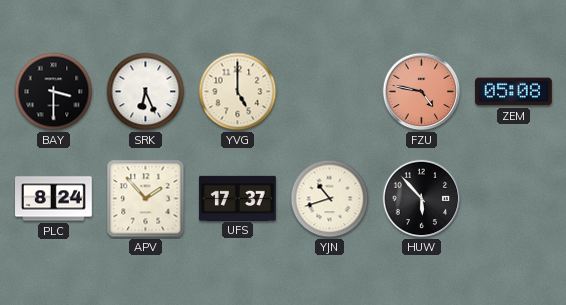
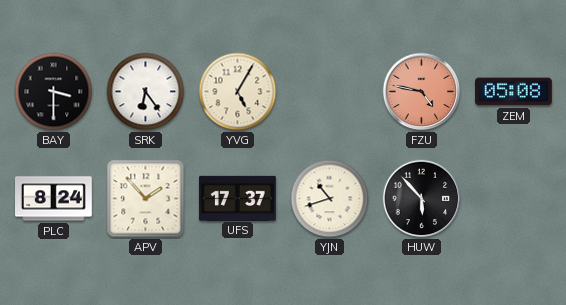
SRK: 6:26 -> 6:24
YVG: 5:00 -> 5:05
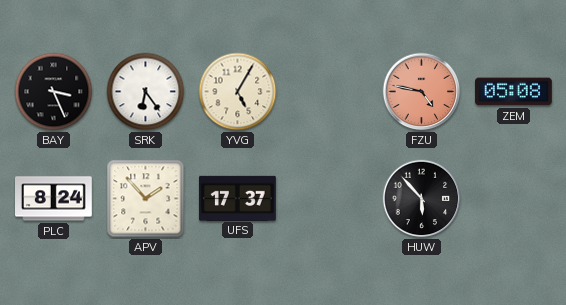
BAY: 3:30 -> 3:26
YJN: 10:42 -> none
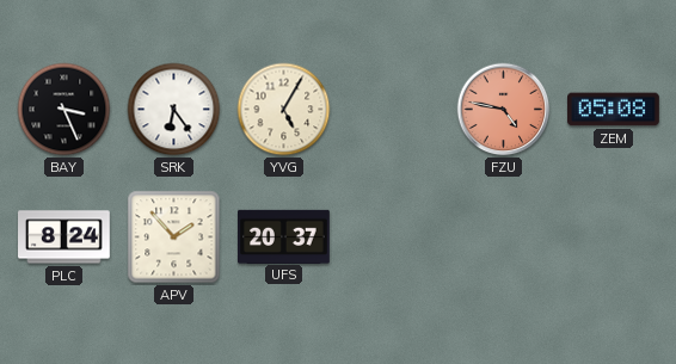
UFS: 17:37 -> 20:37
HUW: 5:53 -> none
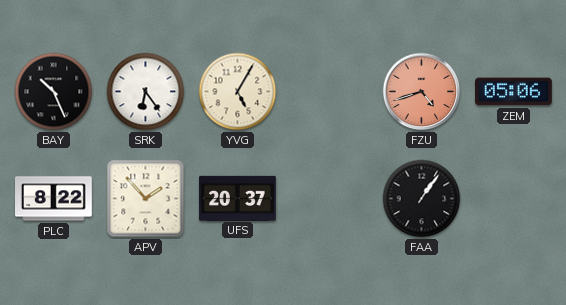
BAY: 3:26 -> 10:26
FZU: 4:47 -> 4:42
ZEM: 05:08 -> 05:06
PLC: 8:24 -> 8:22
FAA: none -> 1:06
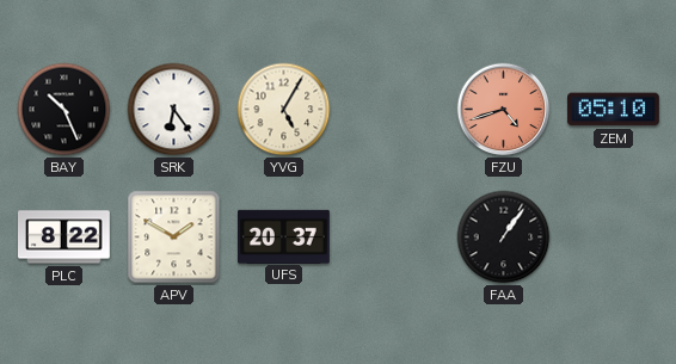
ZEM: 05:06 -> 05:10
APV: 1:53 -> 1:50
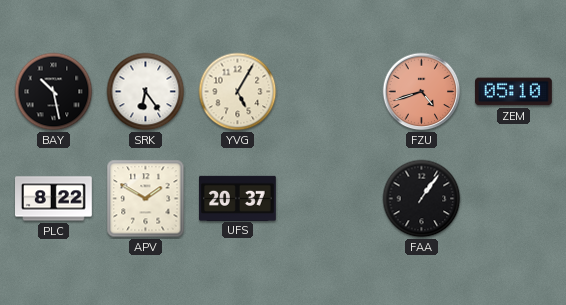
BAY: 10:26 -> 10:28
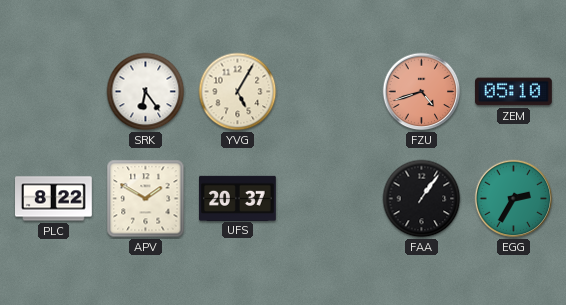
BAY: 10:28 -> none
EGG: none -> 2:35
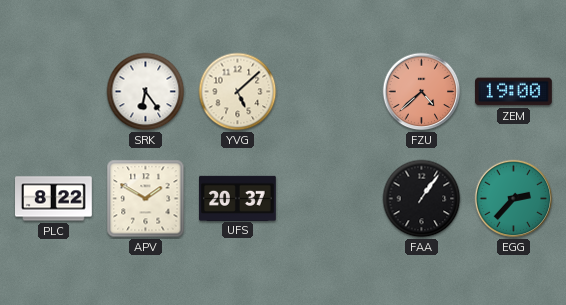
YVG: 5:05 -> 5:08
FZU: 4:42 -> 4:38
ZEM: 05:10 -> 19:00
EGG: 2:35 -> 2:37
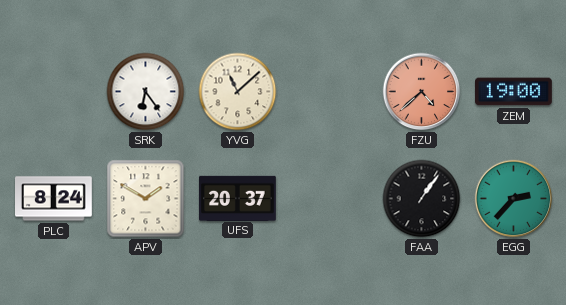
YVG: 5:08 -> 11:08
PLC: 8:22 -> 8:24
